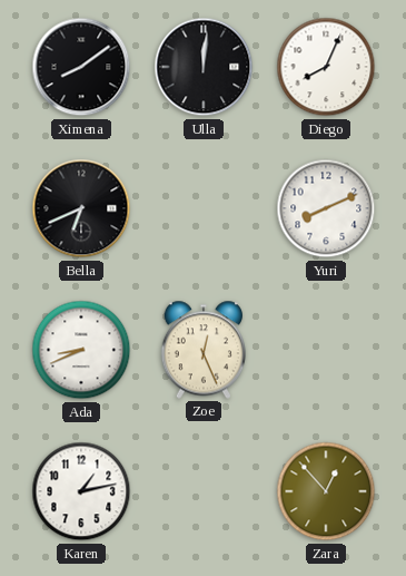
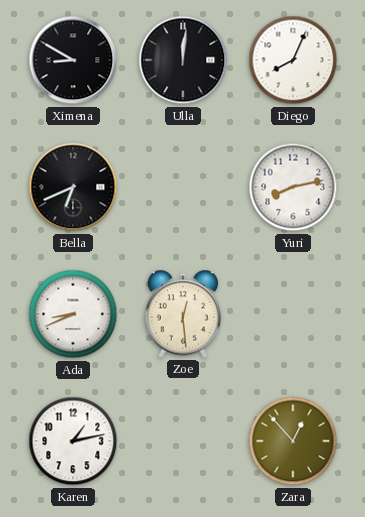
Ximena: 8:09 -> 8:50
Yuri: 8:11 -> 8:13
Zoe: 12:26 -> 12:29
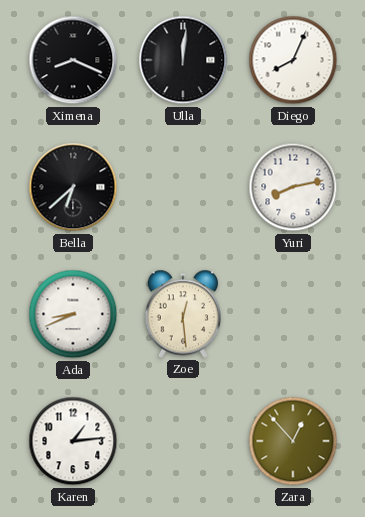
Ximena: 8:50 -> 8:19
Bella: 6:41 -> 6:38
Karen: 1:13 -> 1:14
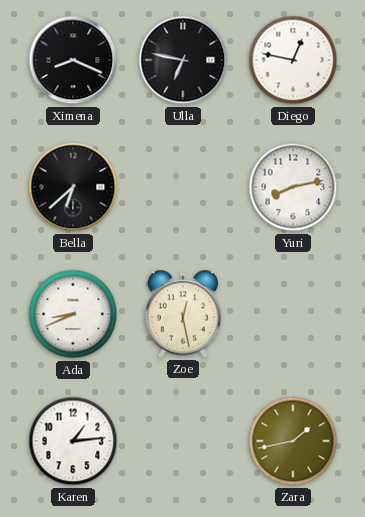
Ulla: 12:01 -> 6:47
Diego: 8:04 -> 12:47
Zoe: 12:29 -> 12:28
Zara: 12:53 -> 1:43
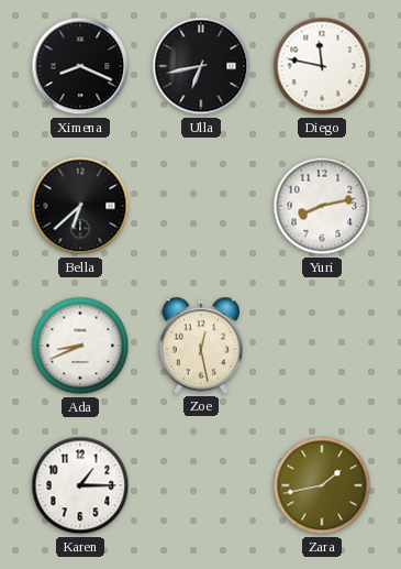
Ulla: 6:47 -> 6:43
Diego: 12:47 -> 11:47
Karen: 1:14 -> 1:15
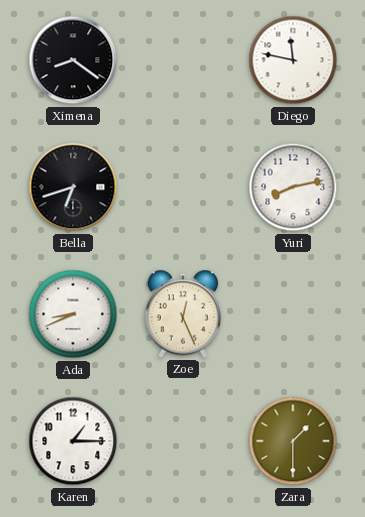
Ximena: 8:19 -> 8:21
Ulla: 6:43 -> none
Bella: 6:38 -> 6:42
Zoe: 12:28 -> 12:26
Zara: 1:43 -> 1:30
